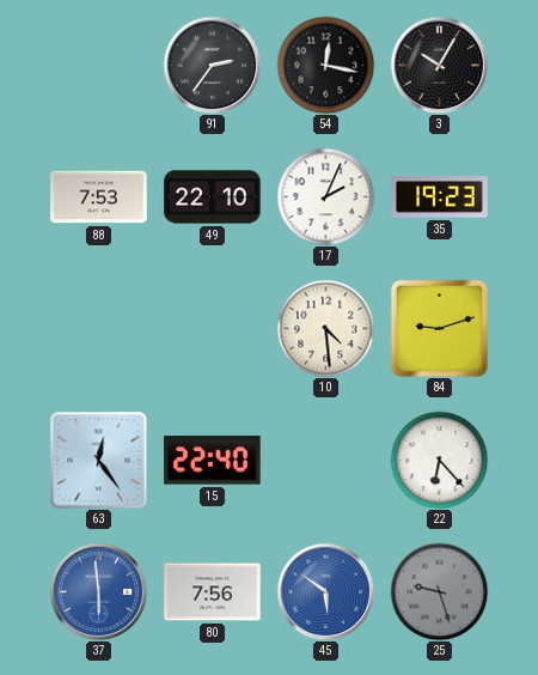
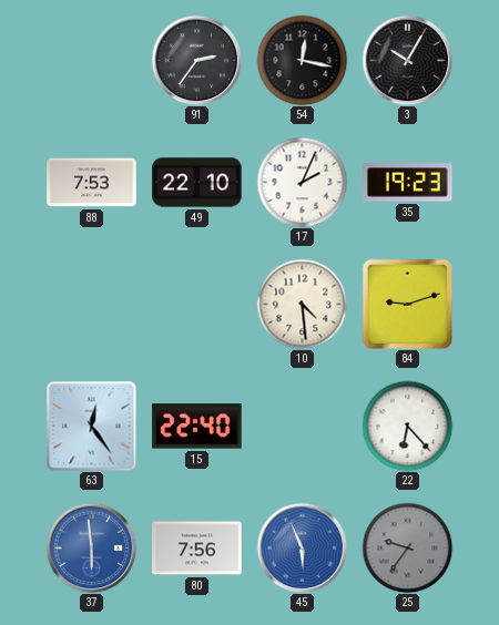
45: 5:51 -> 5:56
25: 9:27 -> 9:36
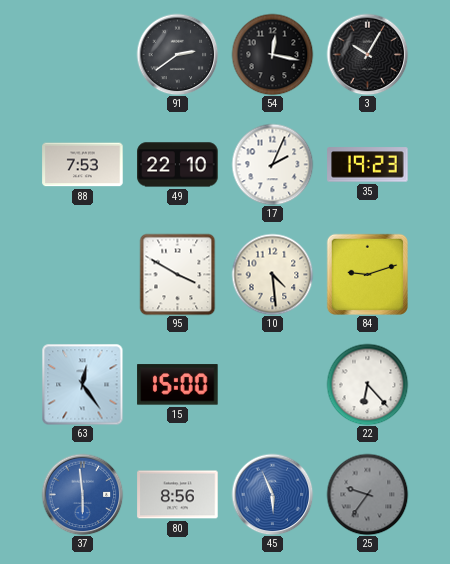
91: 2:36 -> 2:39
95: none -> 3:50
15: 22:40 -> 15:00
80: 7:56 -> 8:56
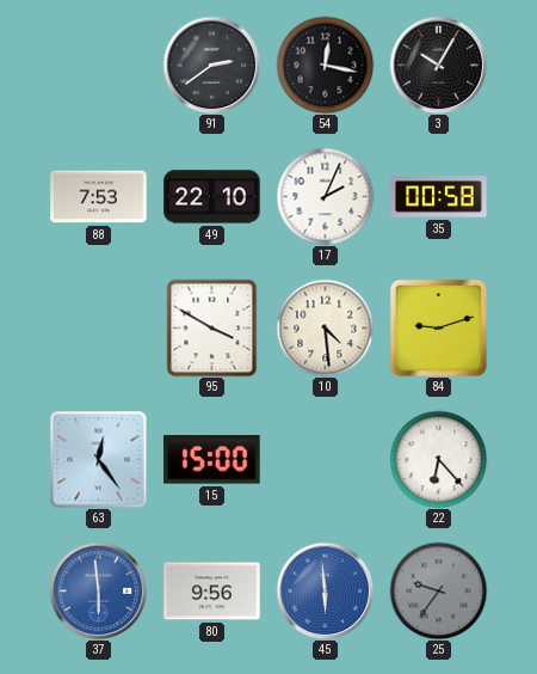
35: 19:23 -> 00:58
80: 8:56 -> 9:56
45: 5:56 -> 5:59
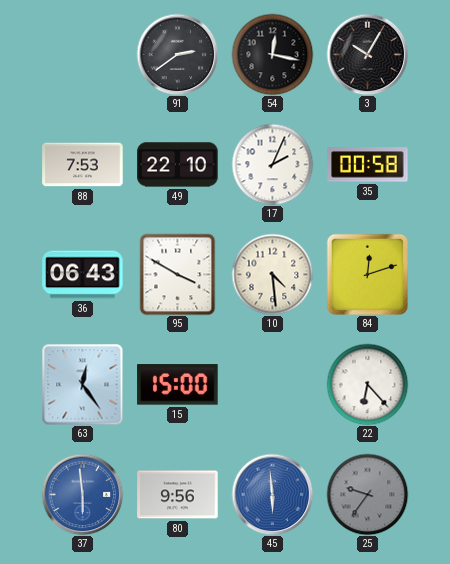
36: none -> 06:43
84: 9:12 -> 12:12
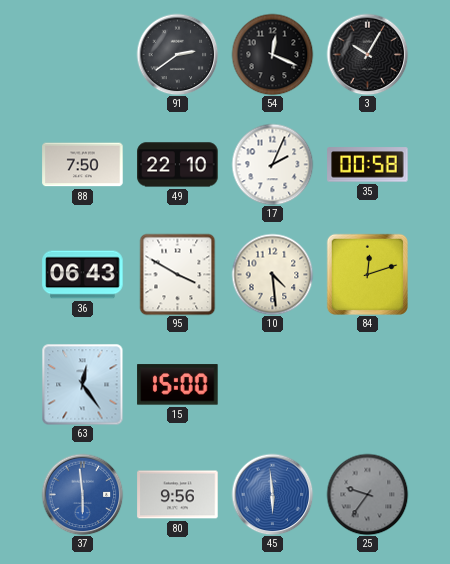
54: 12:17 -> 12:19
88: 7:53 -> 7:50
22: 6:23 -> none
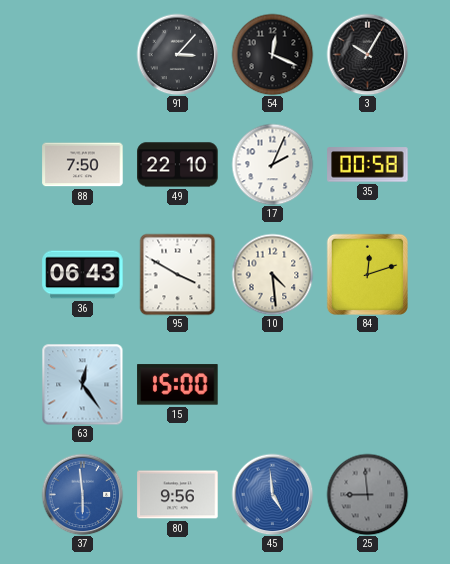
91: 2:39 -> 3:07
45: 5:59 -> 4:59
25: 9:36 -> 8:59
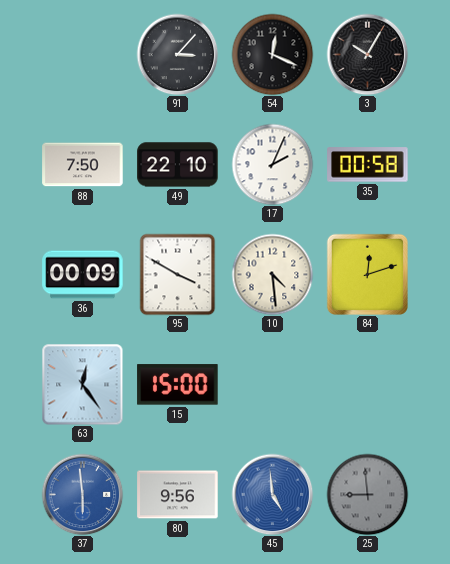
36: 06:43 -> 00:09
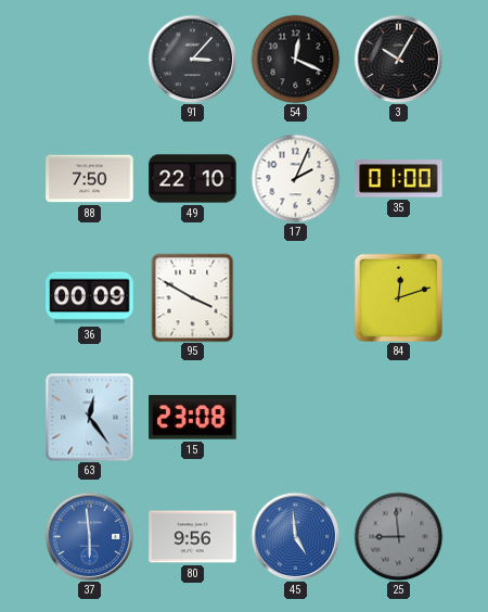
35: 00:58 -> 01:00
10: 4:29 -> none
15: 15:00 -> 23:08
